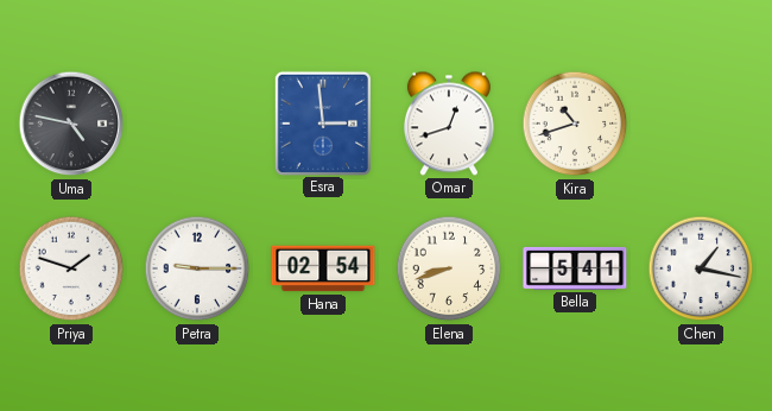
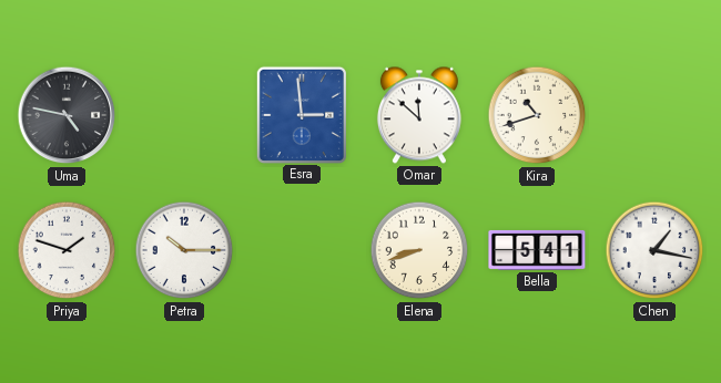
Omar: 12:42 -> 11:52
Petra: 9:15 -> 10:15
Hana: 02:54 -> none
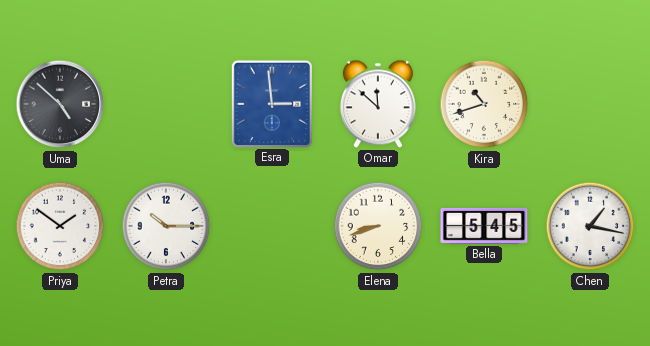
Uma: 4:47 -> 4:52
Priya: 1:48 -> 1:51
Bella: 5:41 -> 5:45
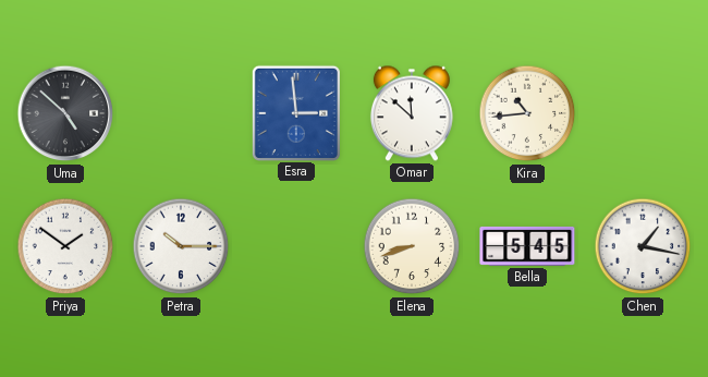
Kira: 10:42 -> 10:44
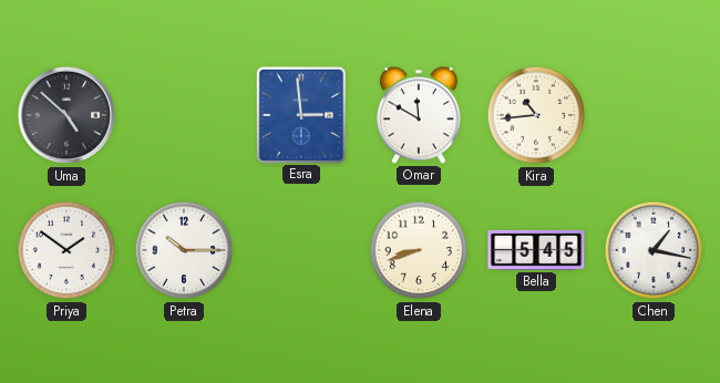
Omar: 11:52 -> 11:50
